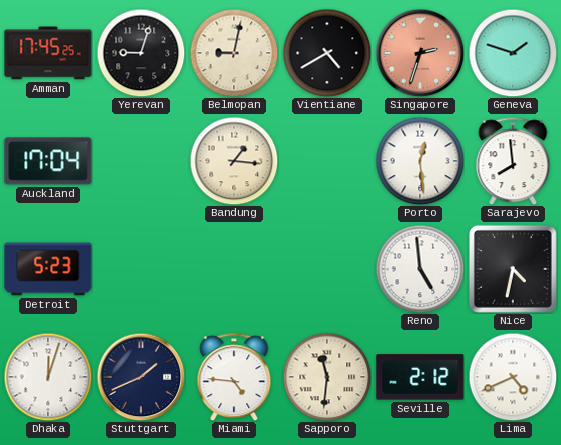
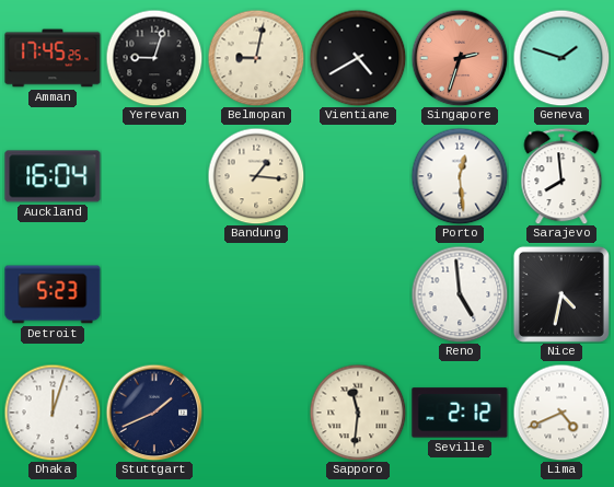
Auckland: 17:04 -> 16:04
Miami: 4:46 -> none
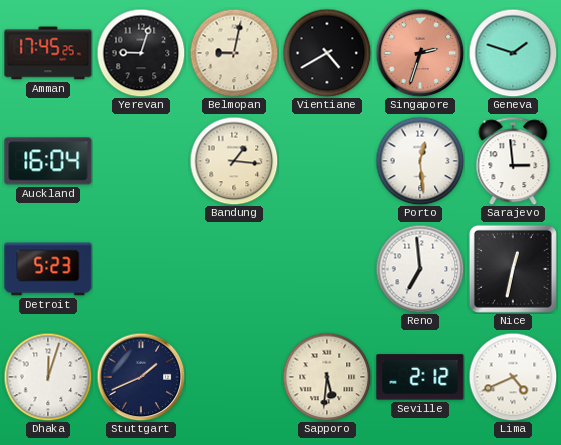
Sarajevo: 7:59 -> 2:59
Reno: 4:59 -> 6:59
Nice: 4:32 -> 12:32
Sapporo: 11:31 -> 5:31
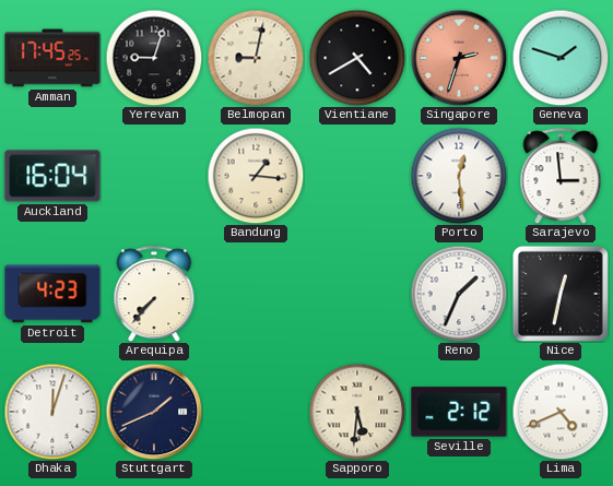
Detroit: 5:23 -> 4:23
Arequipa: none -> 7:37
Reno: 6:59 -> 1:34
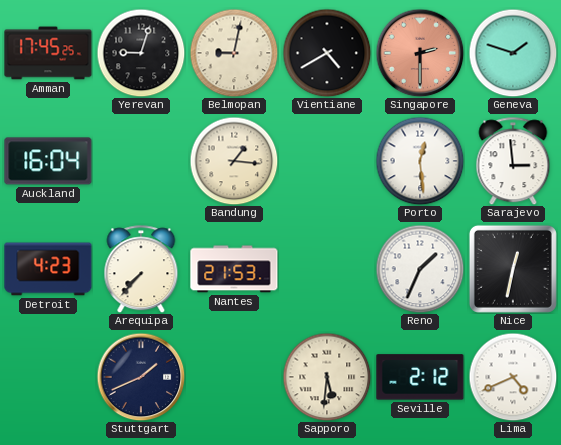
Singapore: 2:33 -> 2:30
Nantes: none -> 21:53
Dhaka: 12:03 -> none
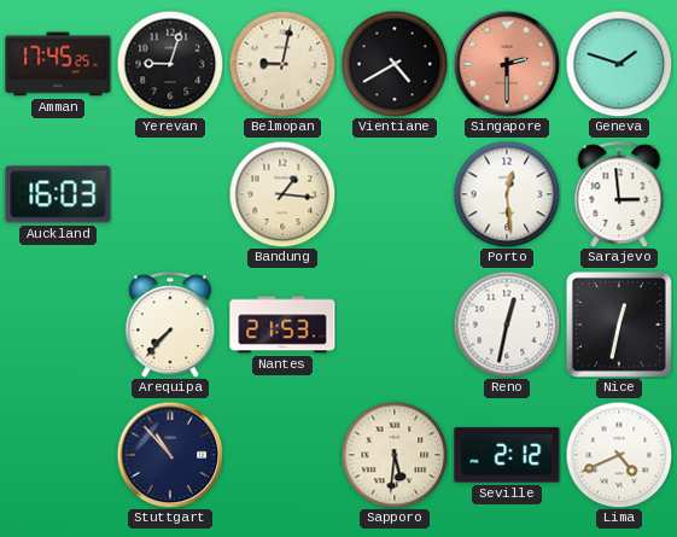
Auckland: 16:04 -> 16:03
Detroit: 4:23 -> none
Reno: 1:34 -> 12:32
Stuttgart: 1:41 -> 10:53
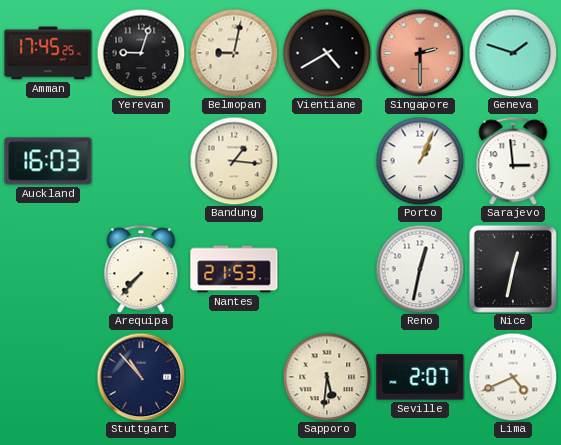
Porto: 12:29 -> 1:04
Seville: 2:12 -> 2:07
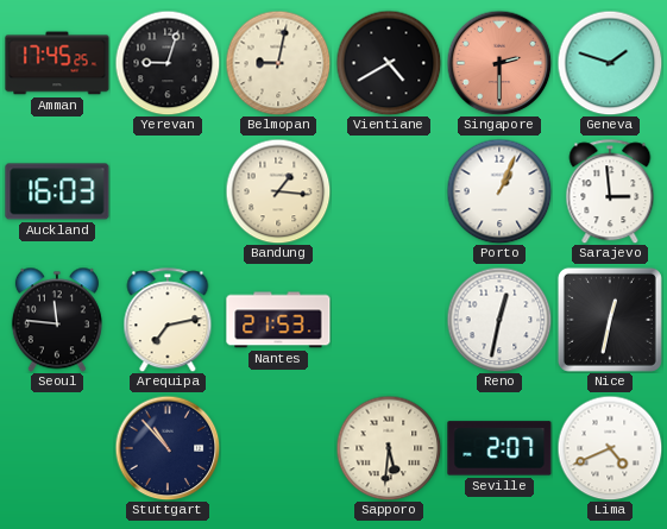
Seoul: none -> 11:46
Arequipa: 7:37 -> 7:13
